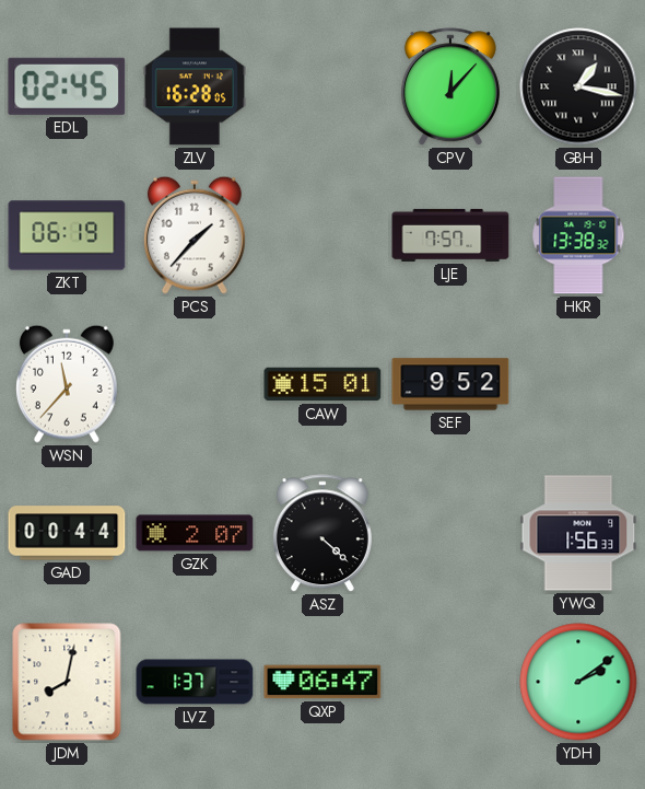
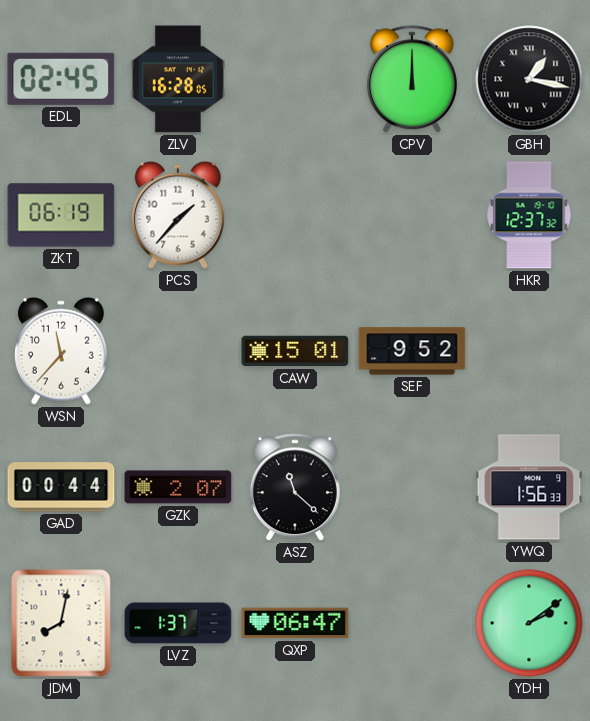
CPV: 12:07 -> 12:00
LJE: 7:57 -> none
HKR: 13:38 -> 12:37
ASZ: 4:22 -> 11:22
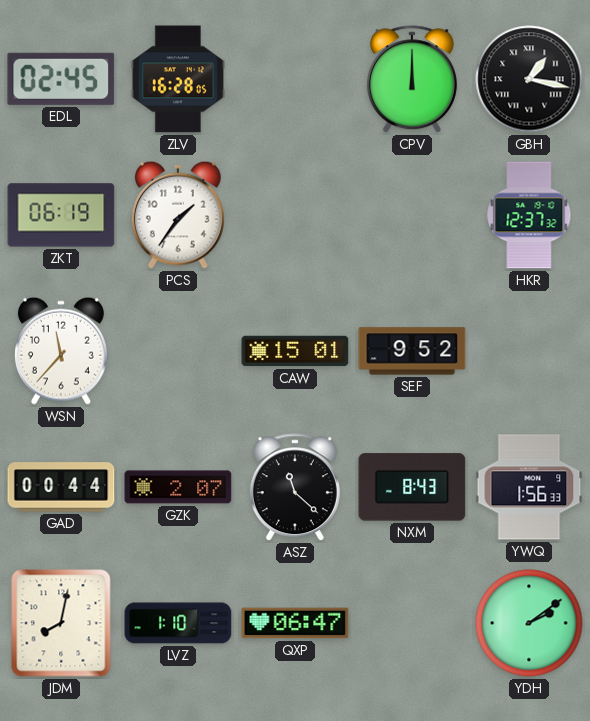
PCS: 1:37 -> 1:36
NXM: none -> 8:43
LVZ: 1:37 -> 1:10
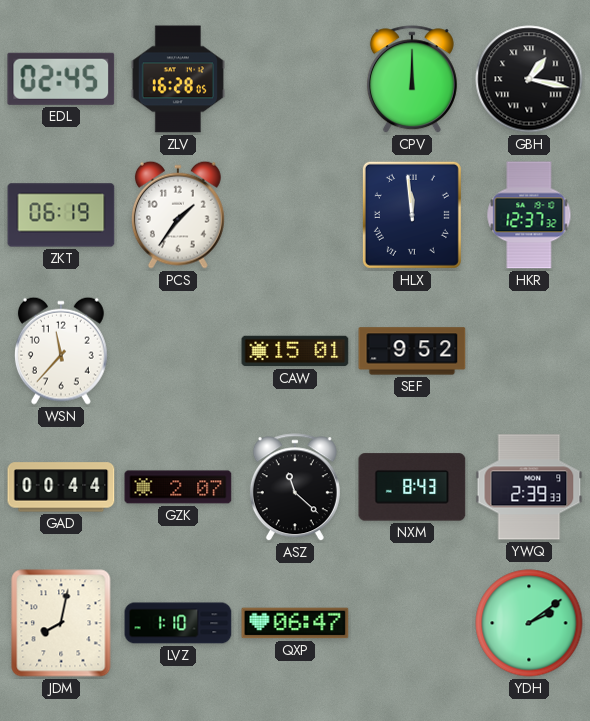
HLX: none -> 11:59
YWQ: 1:56 -> 2:39
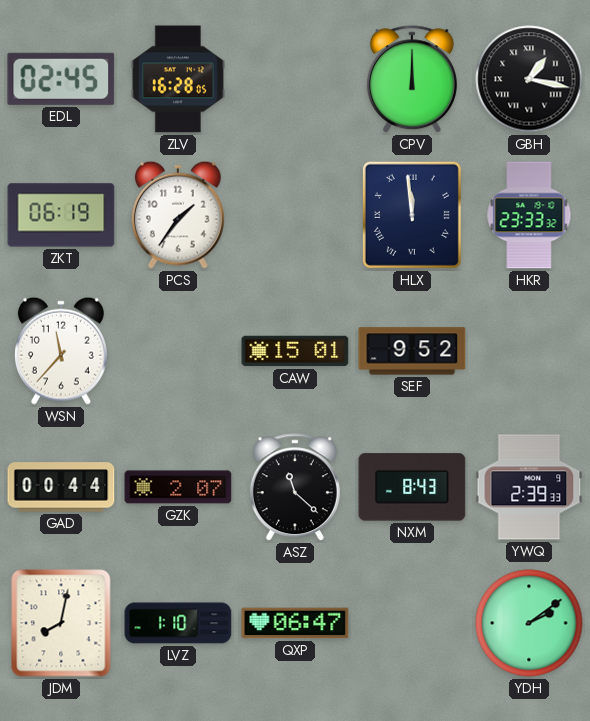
HKR: 12:37 -> 23:33
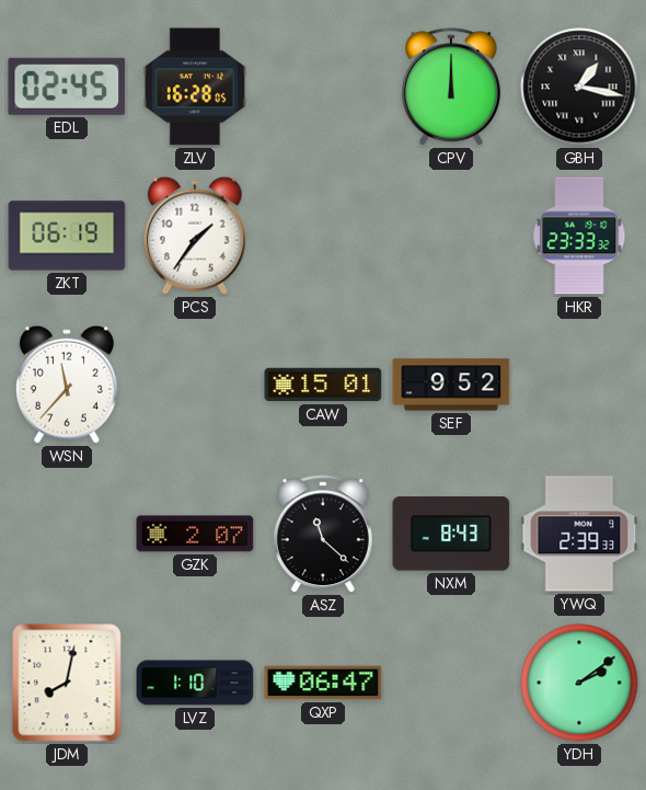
HLX: 11:59 -> none
GAD: 00:44 -> none
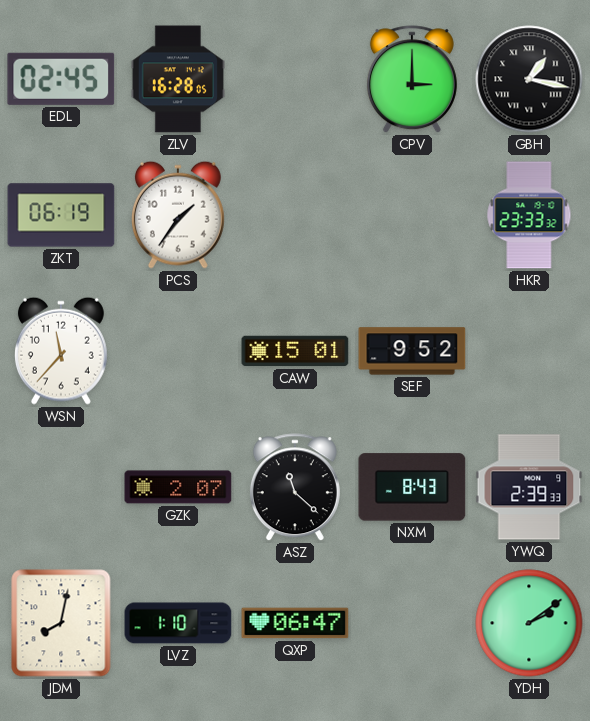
CPV: 12:00 -> 3:00
